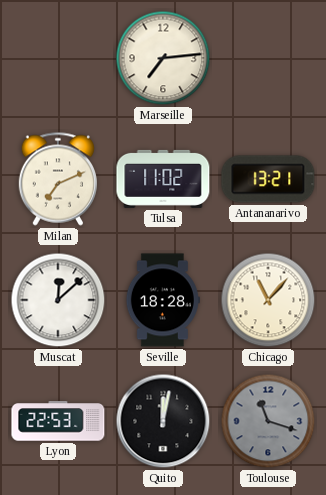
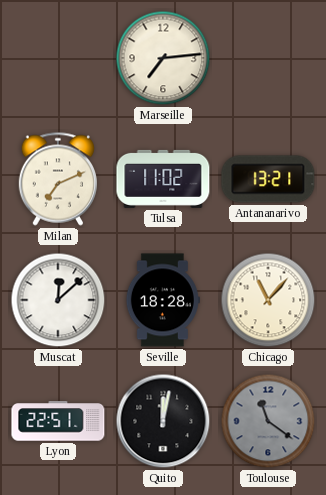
Lyon: 22:53 -> 22:51
Toulouse: 11:18 -> 11:21
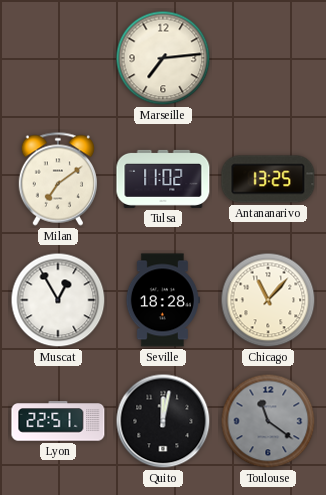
Milan: 7:11 -> 7:09
Antananarivo: 13:21 -> 13:25
Muscat: 12:08 -> 12:55
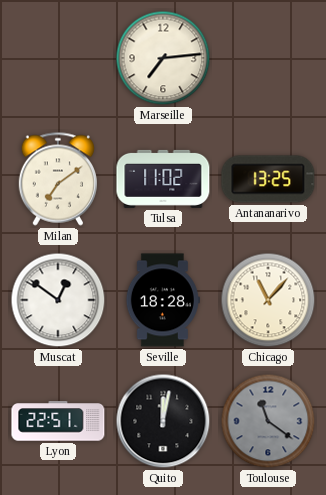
Muscat: 12:55 -> 12:51
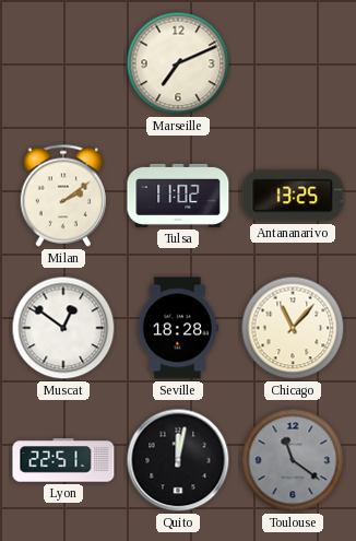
Marseille: 7:14 -> 7:11
Milan: 7:09 -> 2:09
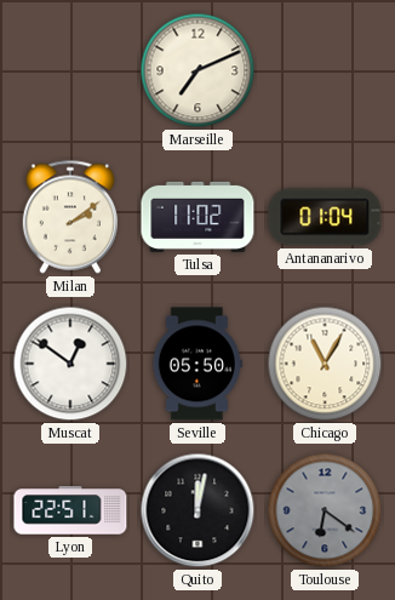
Antananarivo: 13:25 -> 01:04
Seville: 18:28 -> 05:50
Chicago: 11:07 -> 11:05
Toulouse: 11:21 -> 6:21
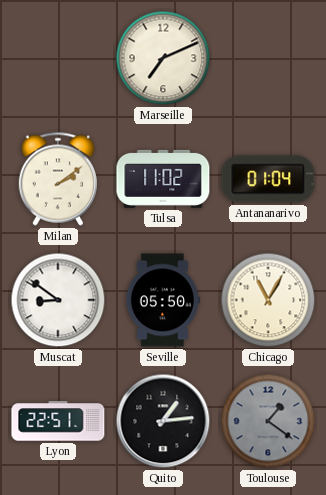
Muscat: 12:51 -> 8:51
Quito: 12:02 -> 1:14
Toulouse: 6:21 -> 1:21
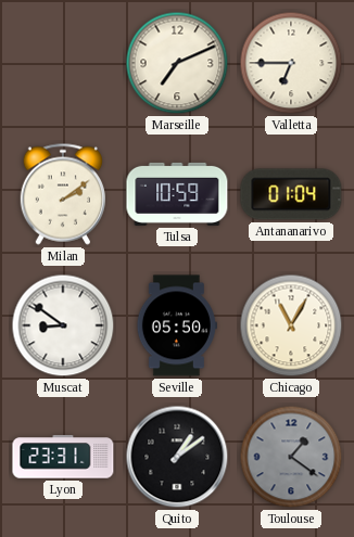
Valletta: none -> 6:45
Tulsa: 11:02 -> 10:59
Lyon: 22:51 -> 23:31
Quito: 1:14 -> 1:09
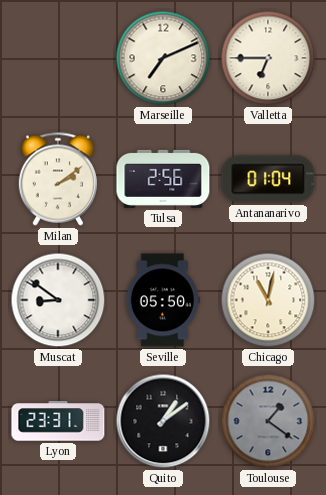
Tulsa: 10:59 -> 2:56
Chicago: 11:05 -> 11:02
